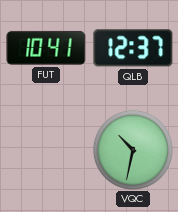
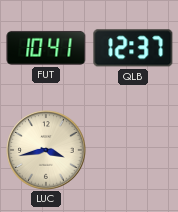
LUC: none -> 3:43
VQC: 10:32 -> none
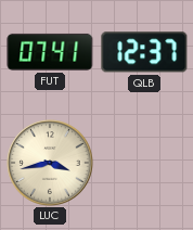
FUT: 10:41 -> 07:41
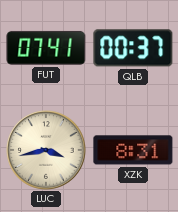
QLB: 12:37 -> 00:37
XZK: none -> 8:31
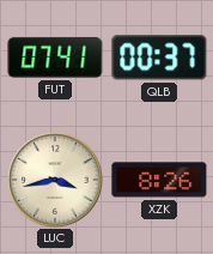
XZK: 8:31 -> 8:26
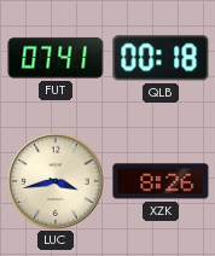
QLB: 00:37 -> 00:18
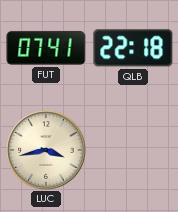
QLB: 00:18 -> 22:18
XZK: 8:26 -> none
